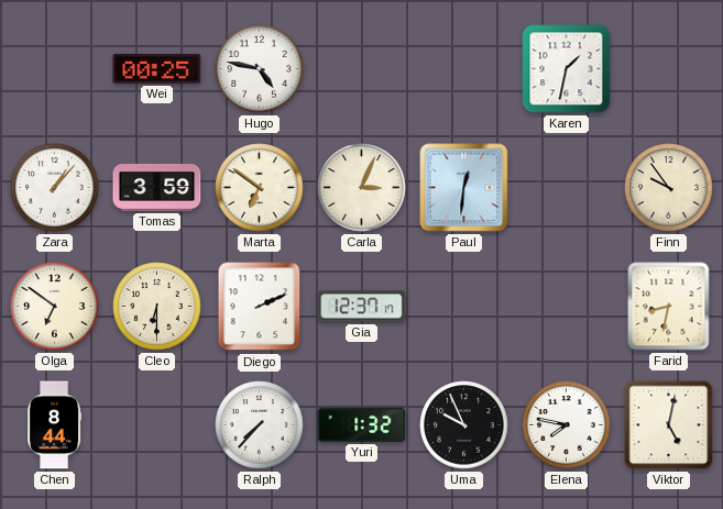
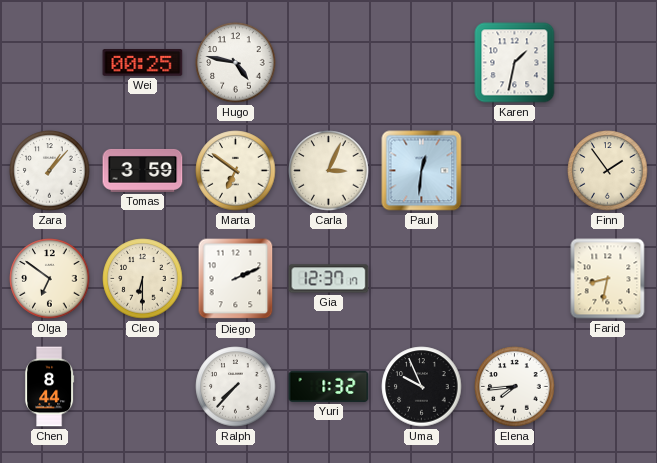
Finn: 9:54 -> 1:54
Elena: 7:47 -> 7:44
Viktor: 5:02 -> none
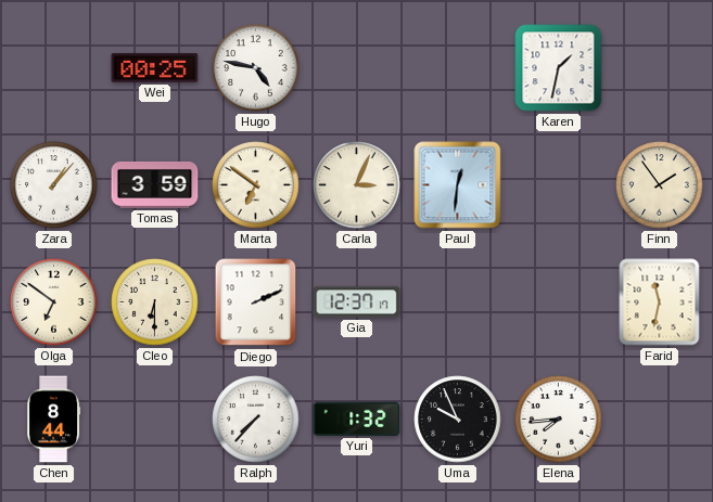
Farid: 8:32 -> 11:32
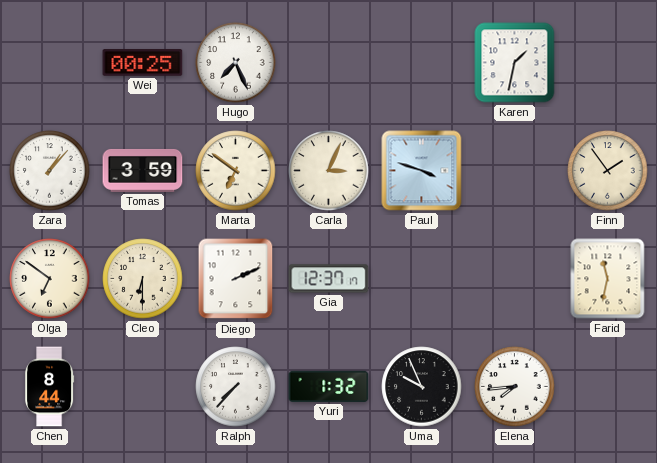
Hugo: 4:47 -> 7:26
Paul: 12:31 -> 3:48
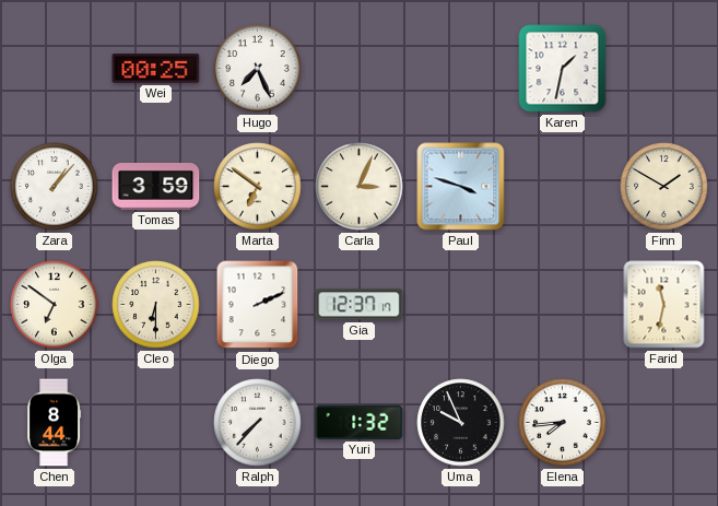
Finn: 1:54 -> 1:50
